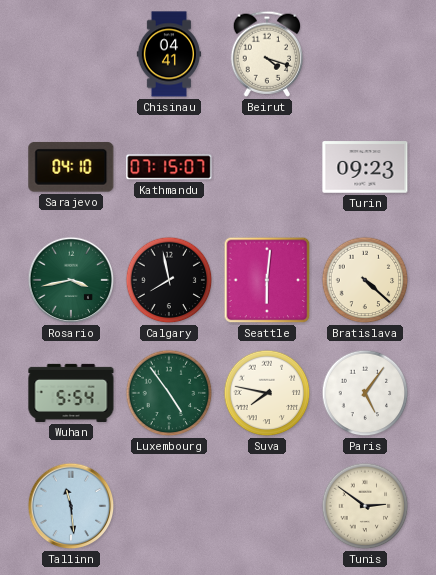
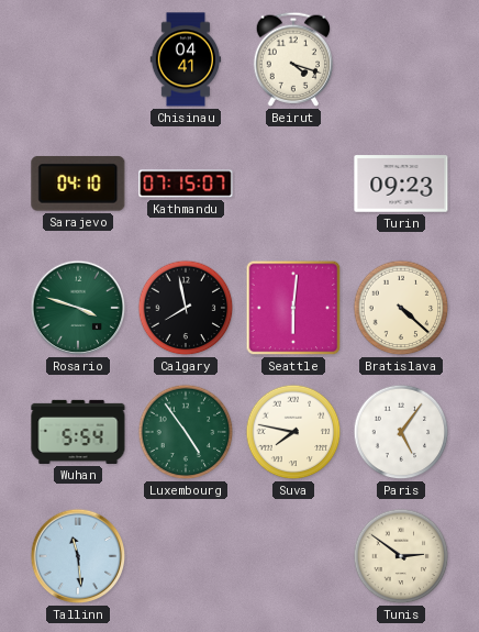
Rosario: 3:43 -> 3:48
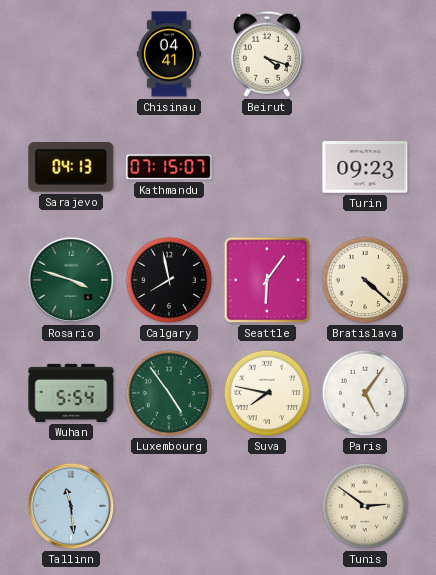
Sarajevo: 04:10 -> 04:13
Seattle: 6:01 -> 6:06
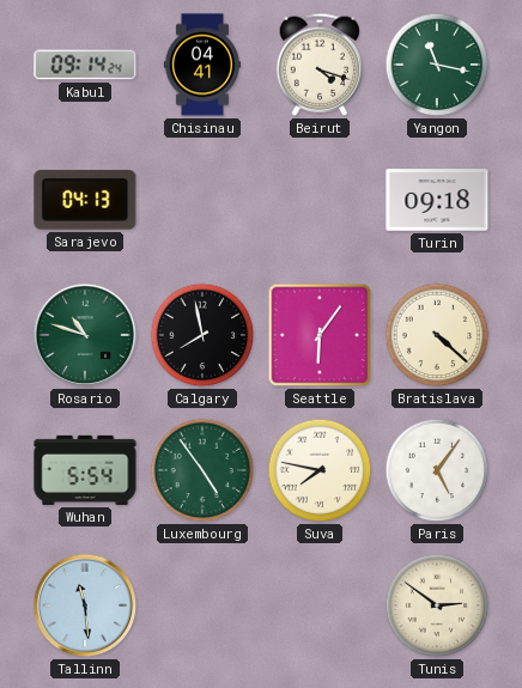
Kabul: none -> 09:14
Yangon: none -> 11:17
Kathmandu: 07:15 -> none
Turin: 09:23 -> 09:18
Rosario: 3:48 -> 10:48
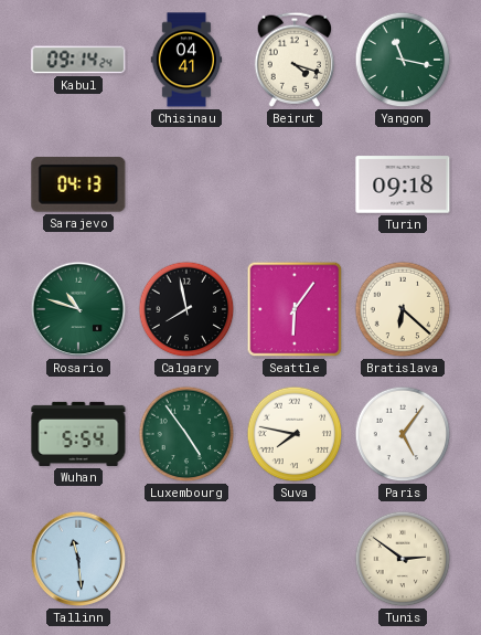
Bratislava: 4:22 -> 6:22
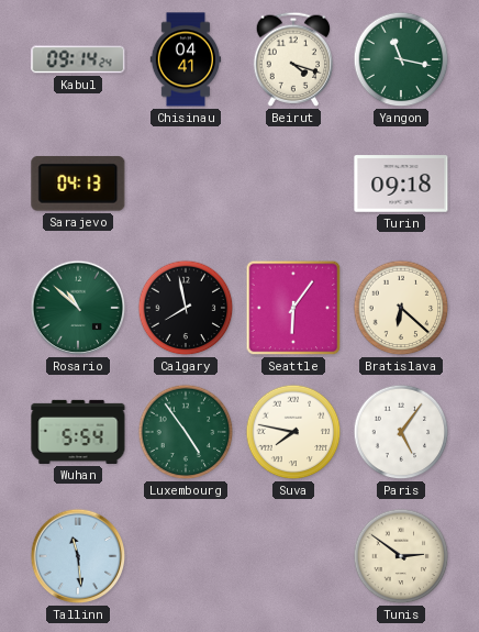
Rosario: 10:48 -> 10:52
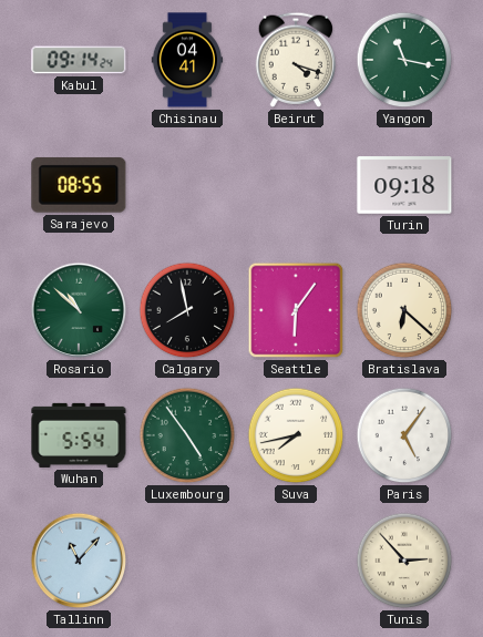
Sarajevo: 04:13 -> 08:55
Suva: 7:47 -> 7:43
Tallinn: 11:29 -> 11:07
Tunis: 2:51 -> 2:53
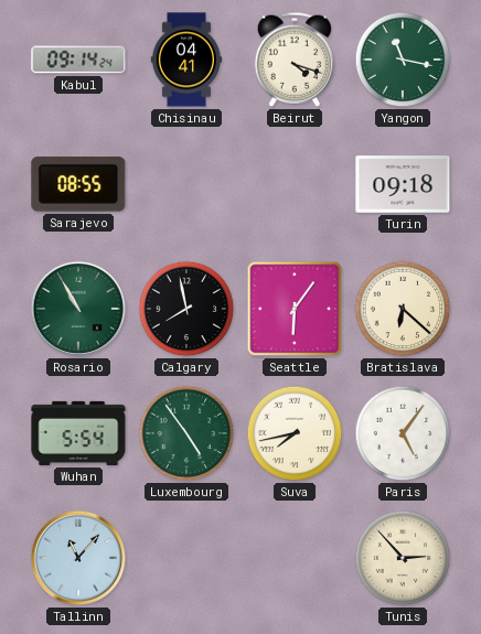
Rosario: 10:52 -> 10:55
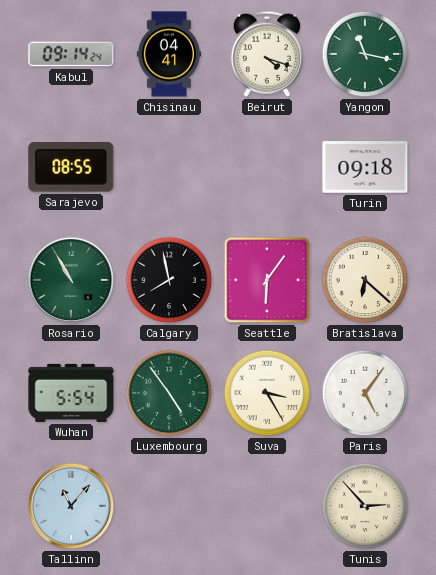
Suva: 7:43 -> 3:25
